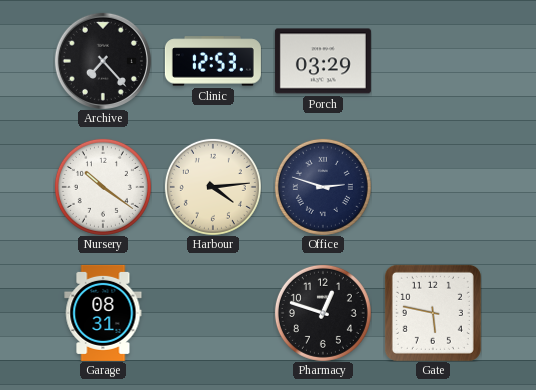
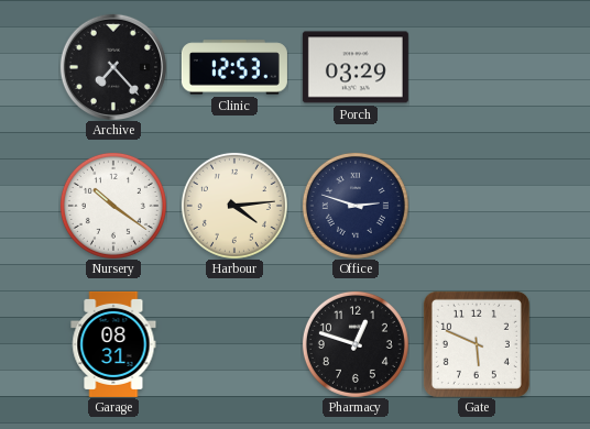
Gate: 5:47 -> 5:49
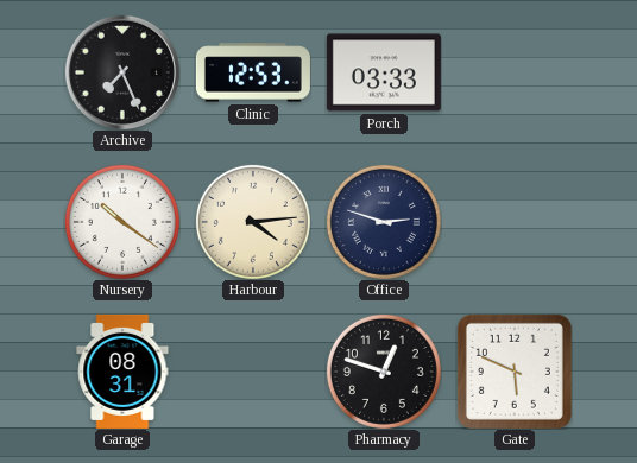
Archive: 7:23 -> 7:26
Porch: 03:29 -> 03:33
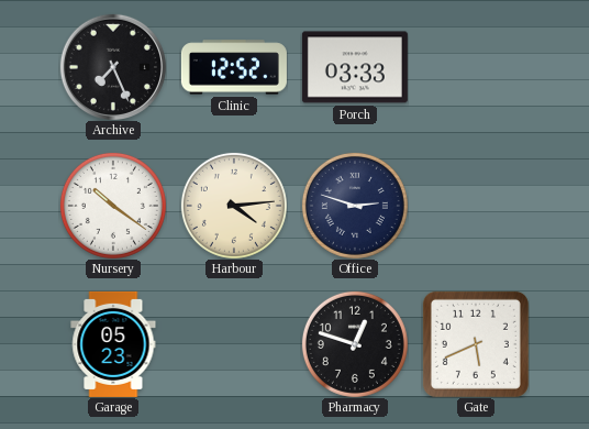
Clinic: 12:53 -> 12:52
Garage: 08:31 -> 05:23
Gate: 5:49 -> 5:41
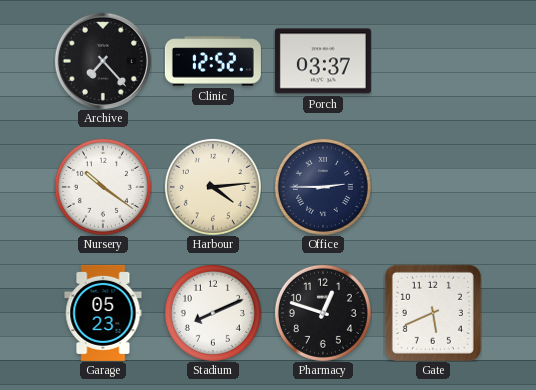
Archive: 7:26 -> 7:23
Porch: 03:33 -> 03:37
Office: 2:48 -> 2:45
Stadium: none -> 8:11
